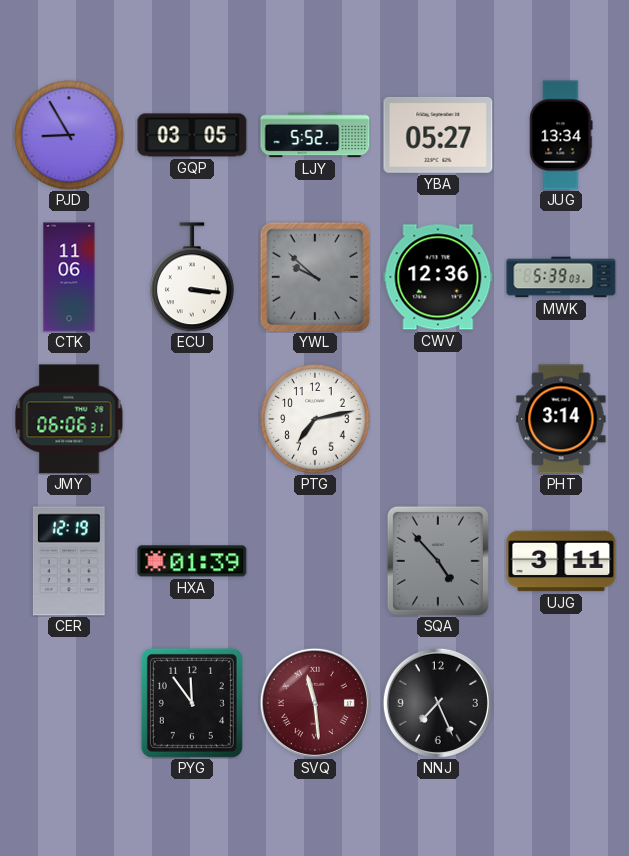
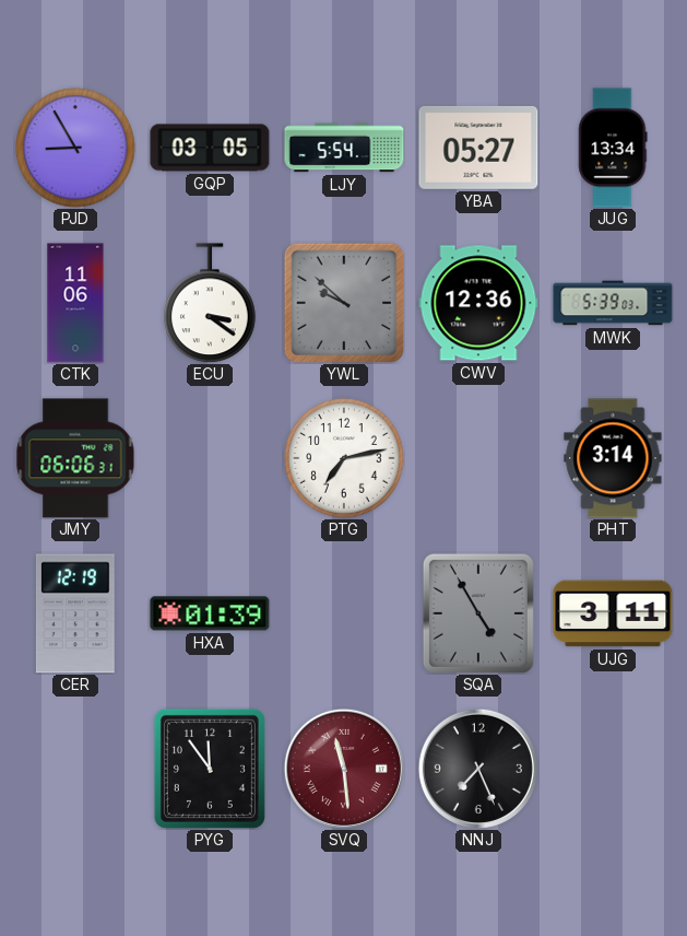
LJY: 5:52 -> 5:54
ECU: 3:16 -> 3:21
SQA: 4:53 -> 4:55
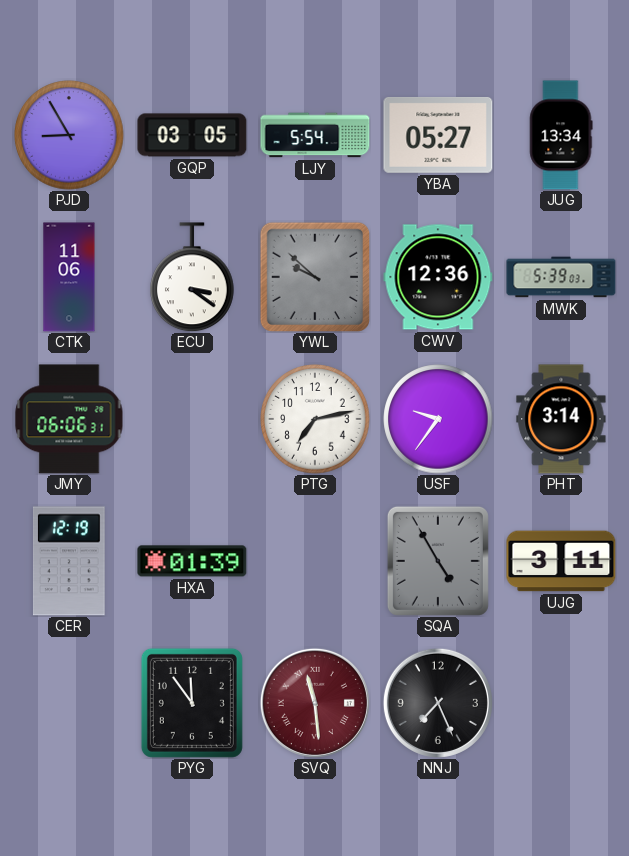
USF: none -> 9:36
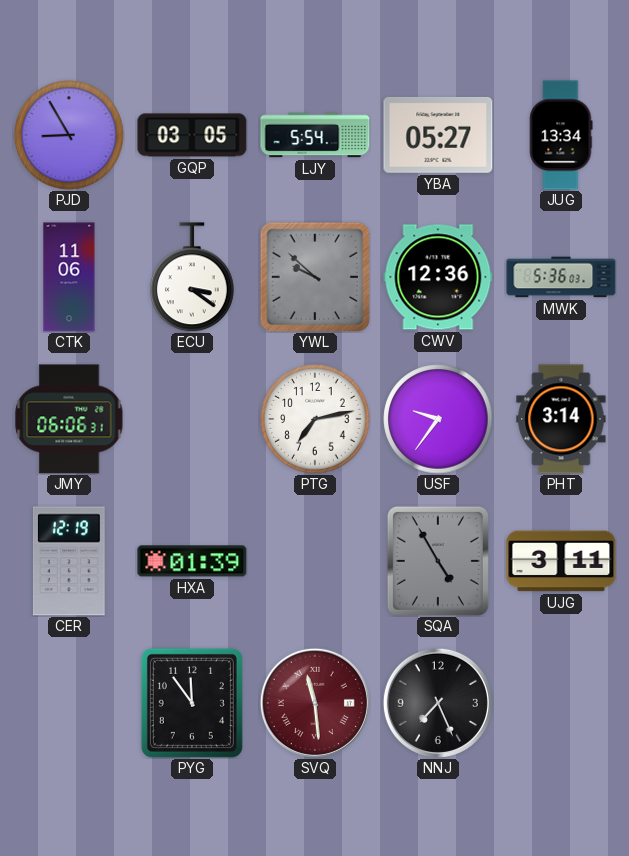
MWK: 5:39 -> 5:36
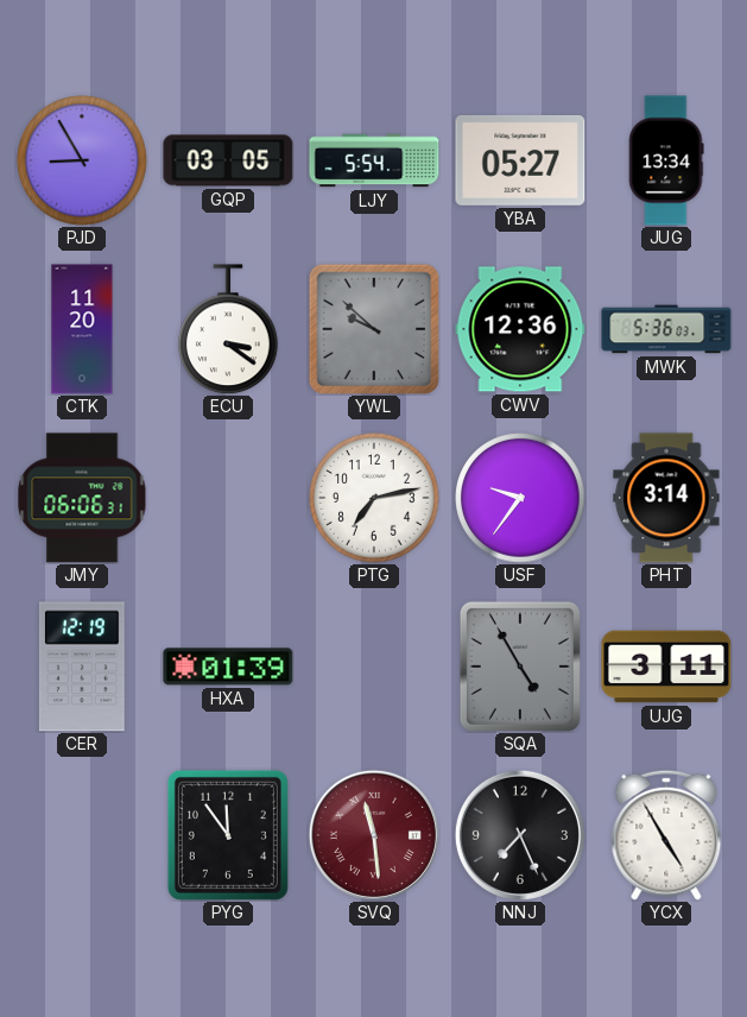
CTK: 11:06 -> 11:20
YCX: none -> 4:55
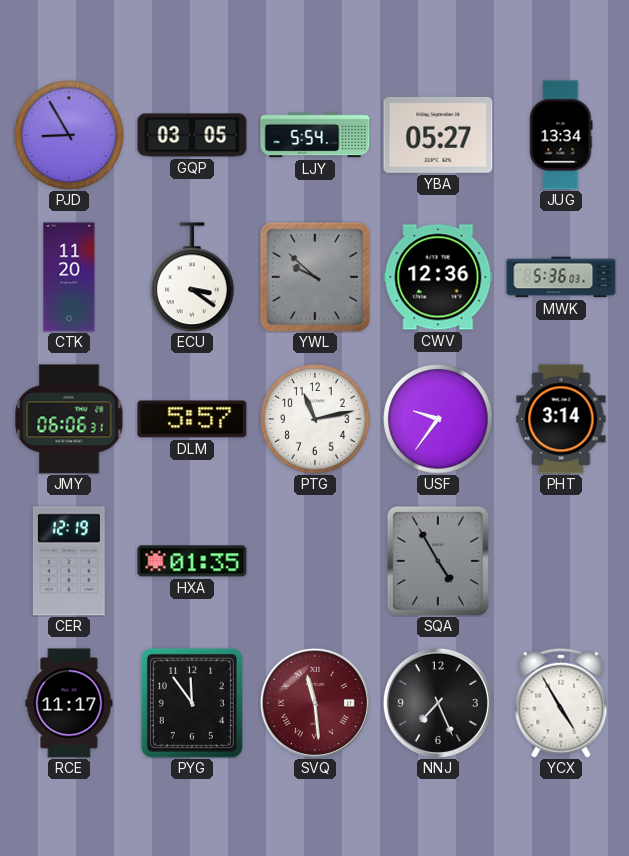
DLM: none -> 5:57
PTG: 7:13 -> 11:13
HXA: 01:39 -> 01:35
UJG: 3:11 -> none
RCE: none -> 11:17
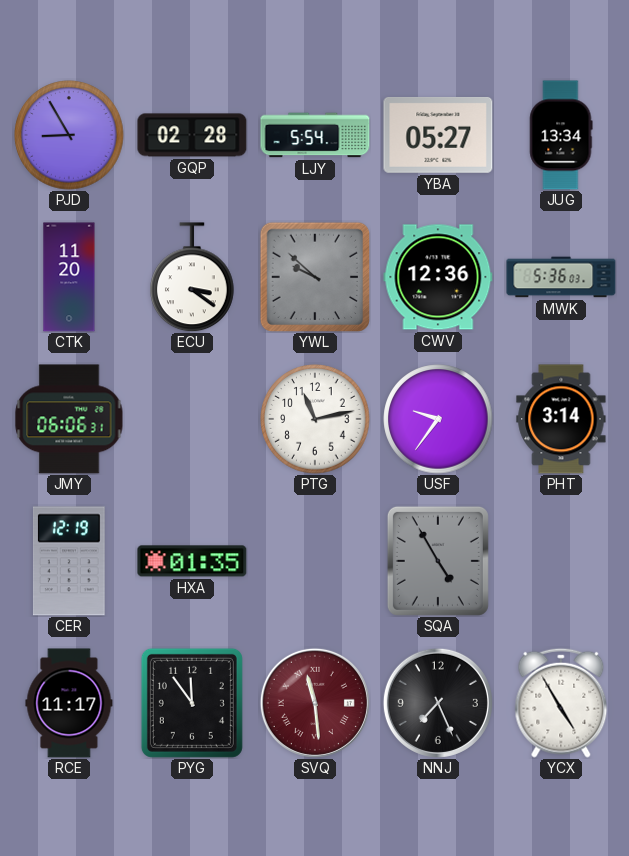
GQP: 03:05 -> 02:28
DLM: 5:57 -> none
